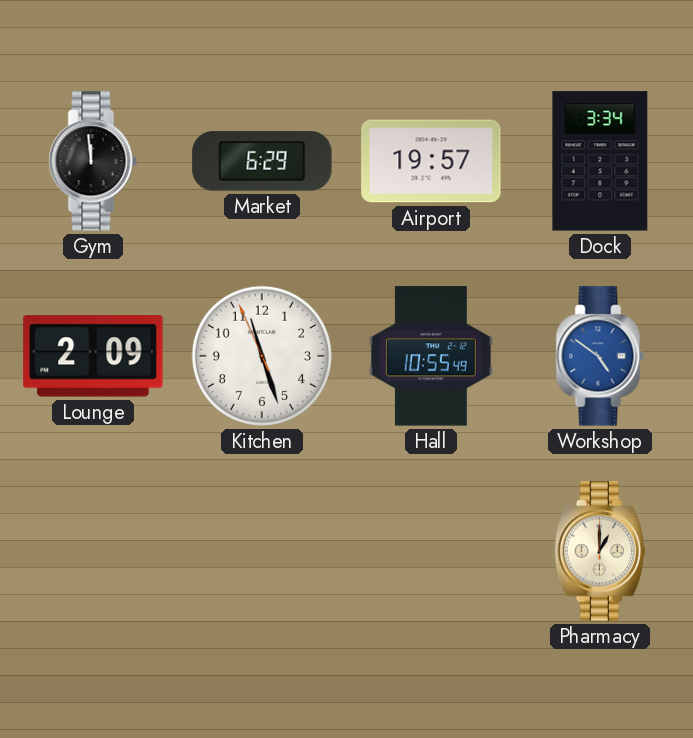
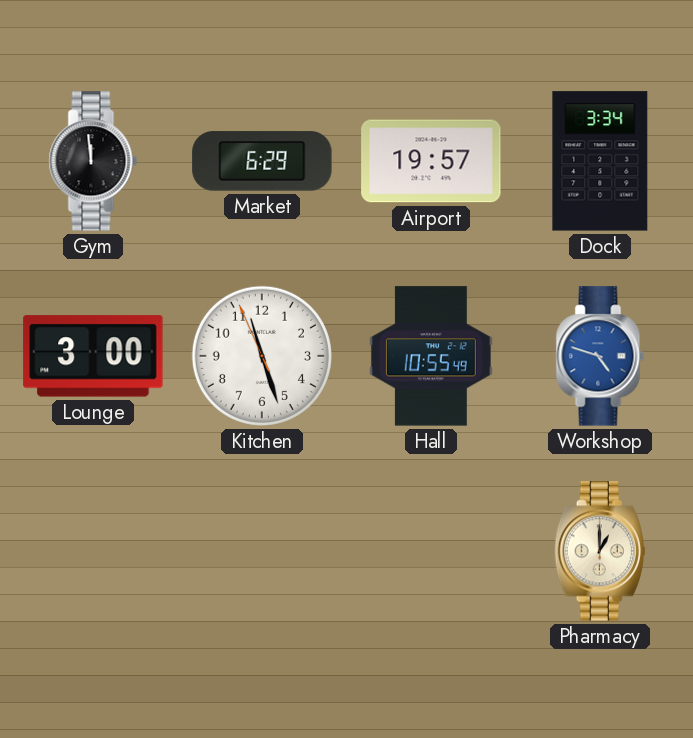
Lounge: 2:09 -> 3:00
Workshop: 4:51 -> 4:48
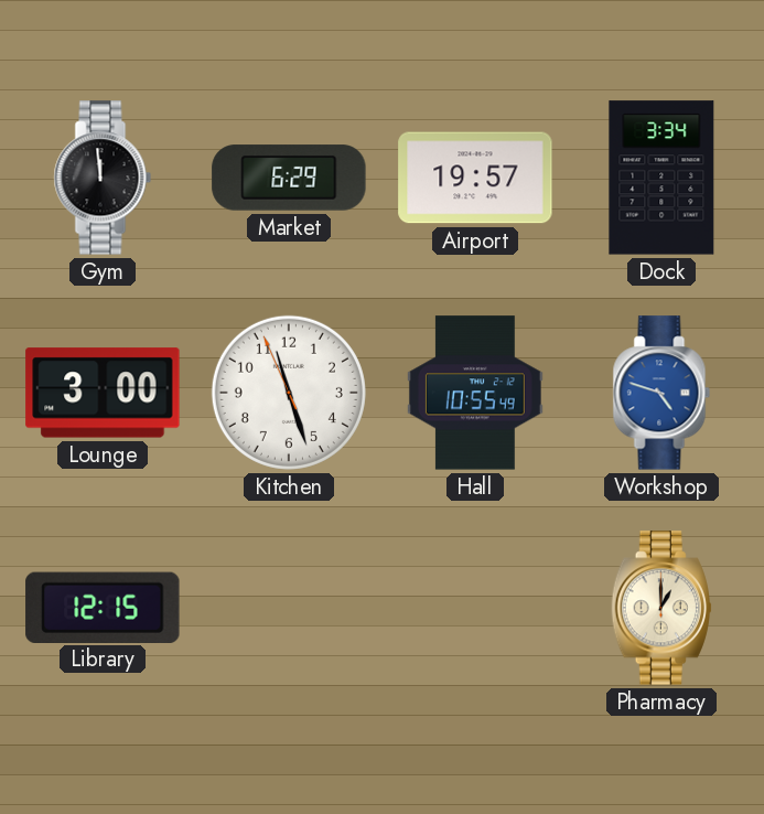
Library: none -> 12:15
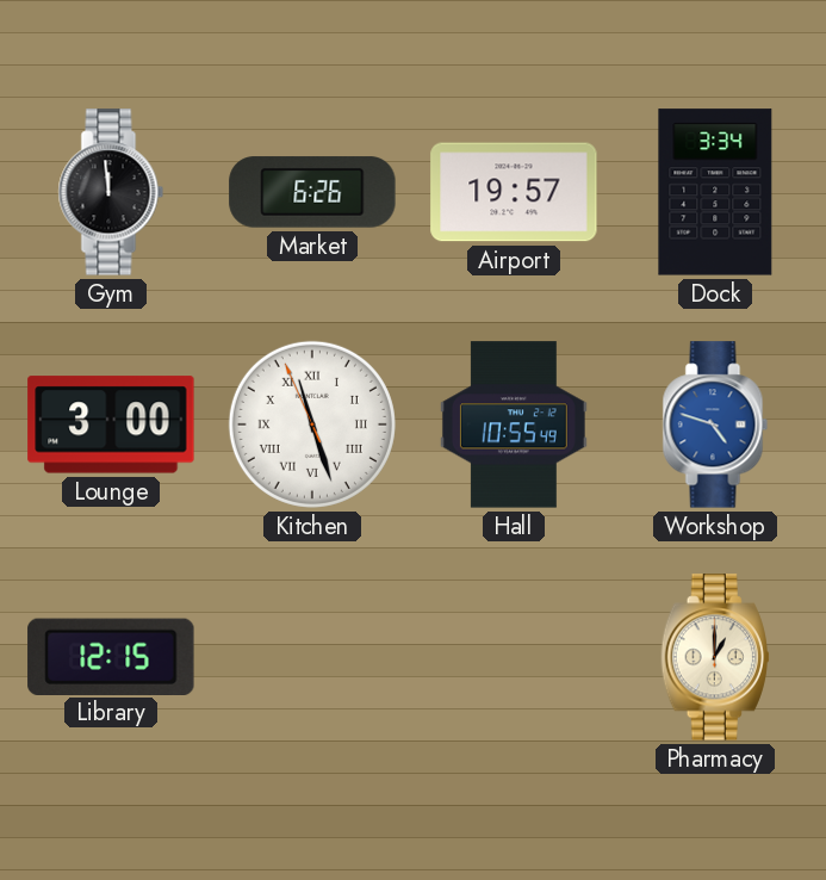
Market: 6:29 -> 6:26
Kitchen numerals: Arabic -> Roman
